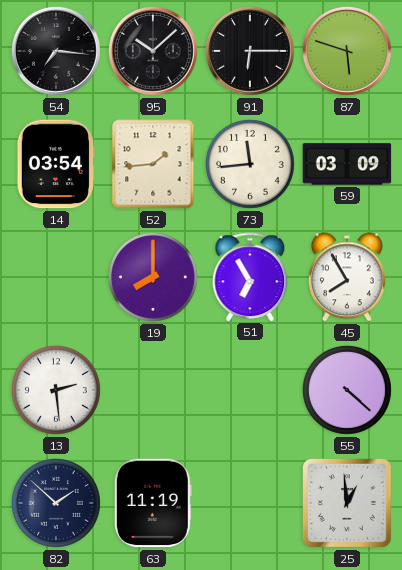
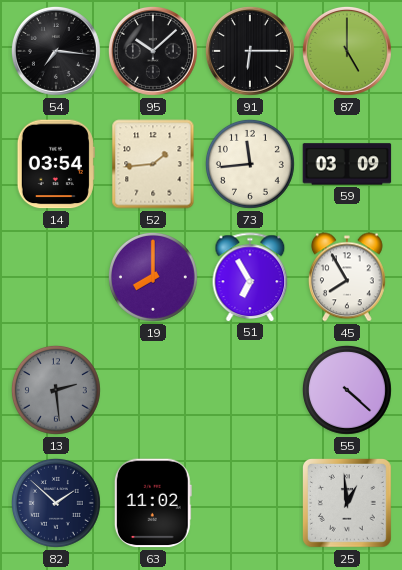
87: 5:48 -> 5:00
13 dial: white -> grey
63: 11:19 -> 11:02
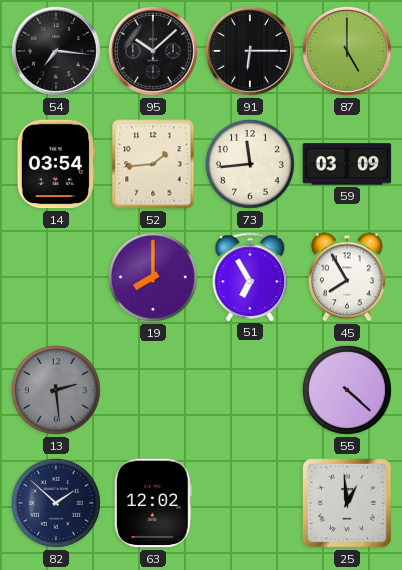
63: 11:02 -> 12:02
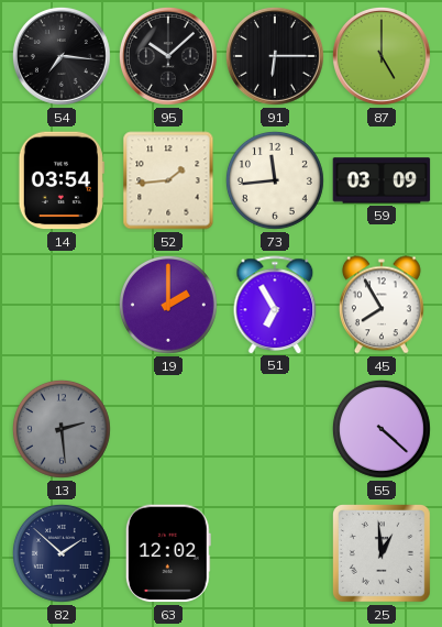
19: 8:00 -> 2:00
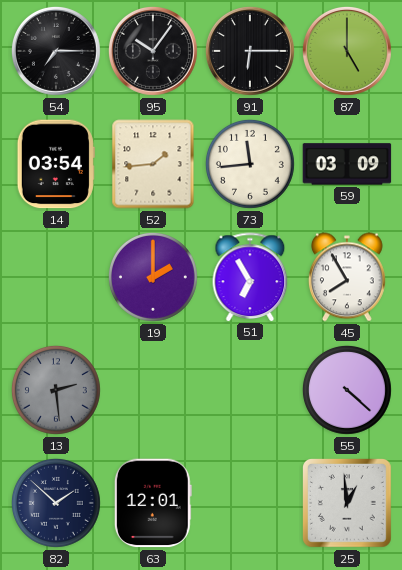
54: 7:16 -> 7:15
95: 10:08 -> 10:06
63: 12:02 -> 12:01
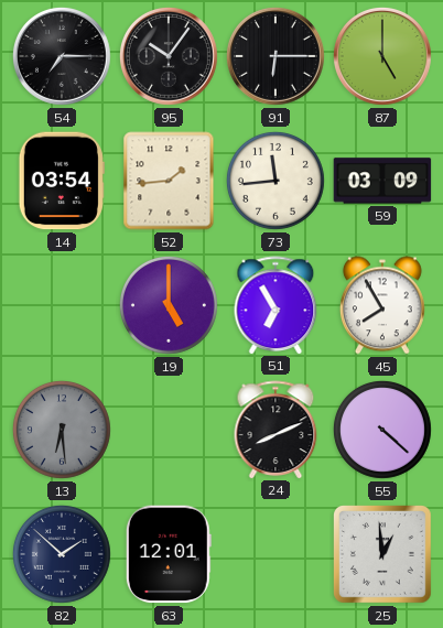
19: 2:00 -> 5:00
13: 2:29 -> 6:29
24: none -> 8:11
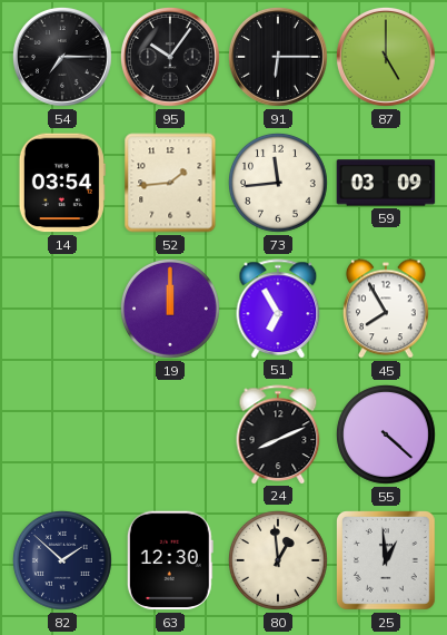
19: 5:00 -> 12:00
13: 6:29 -> none
63: 12:01 -> 12:30
80: none -> 12:59
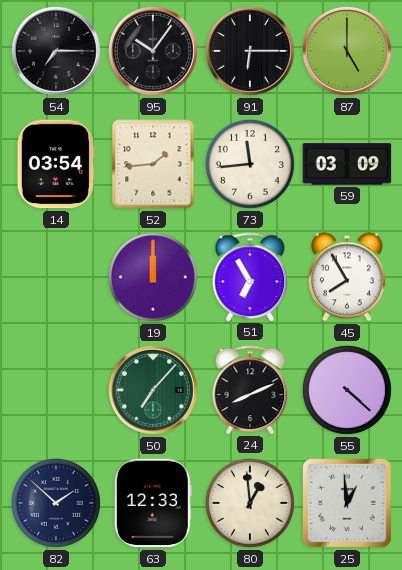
50: none -> 7:07
63: 12:30 -> 12:33
